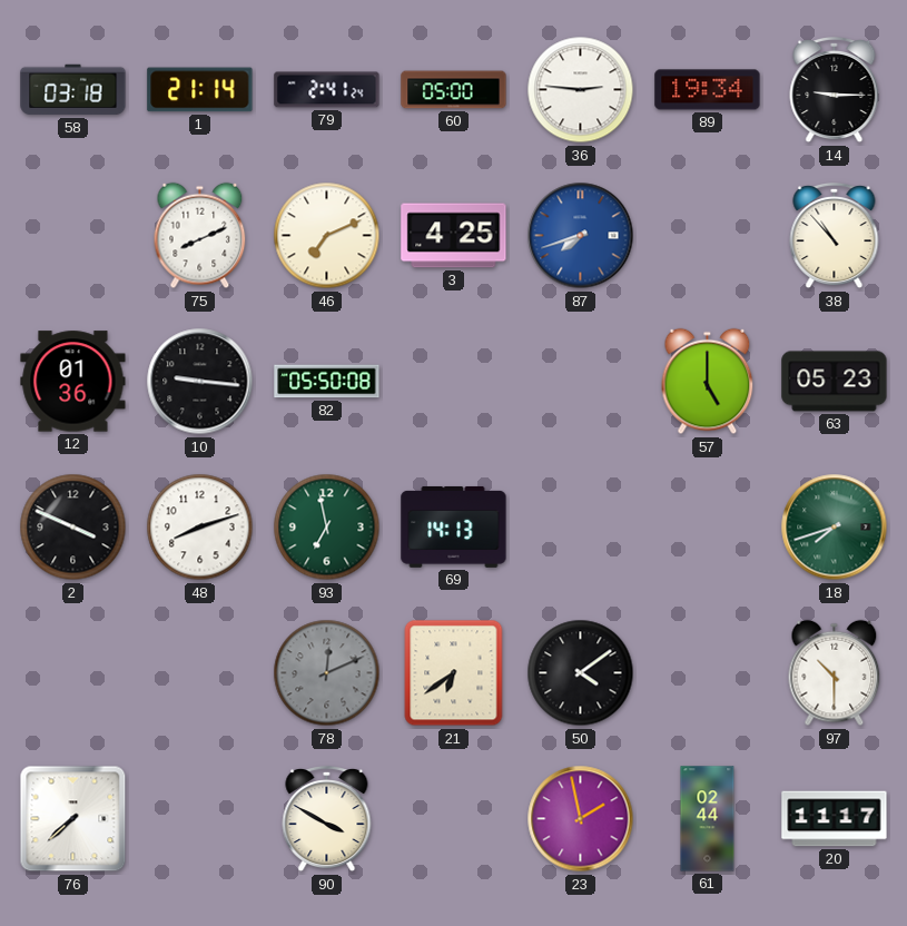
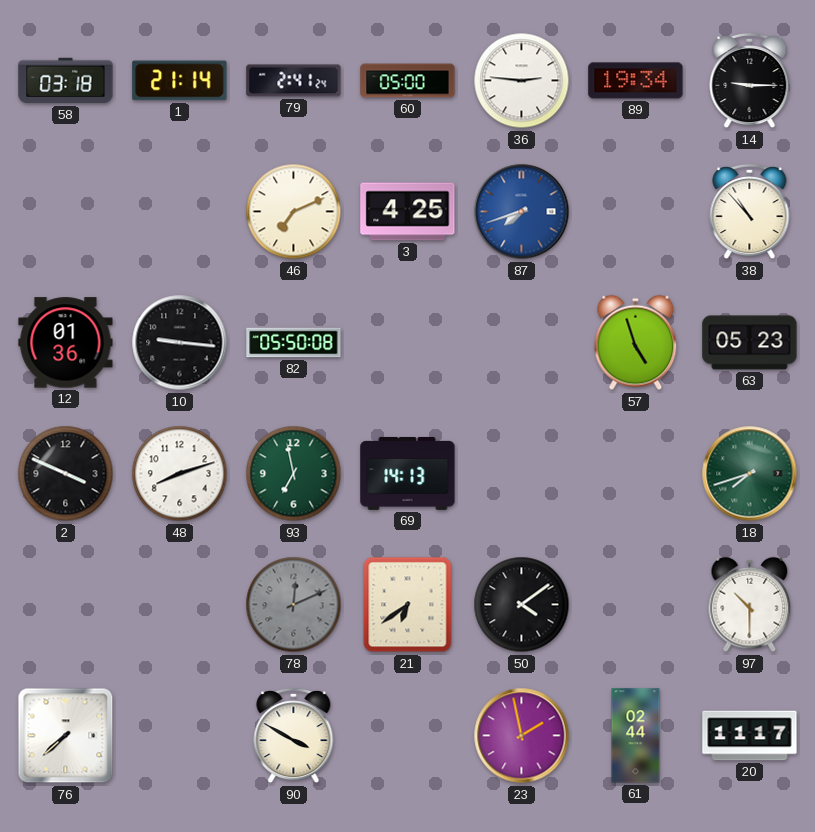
75: 8:11 -> none
57: 5:00 -> 4:57
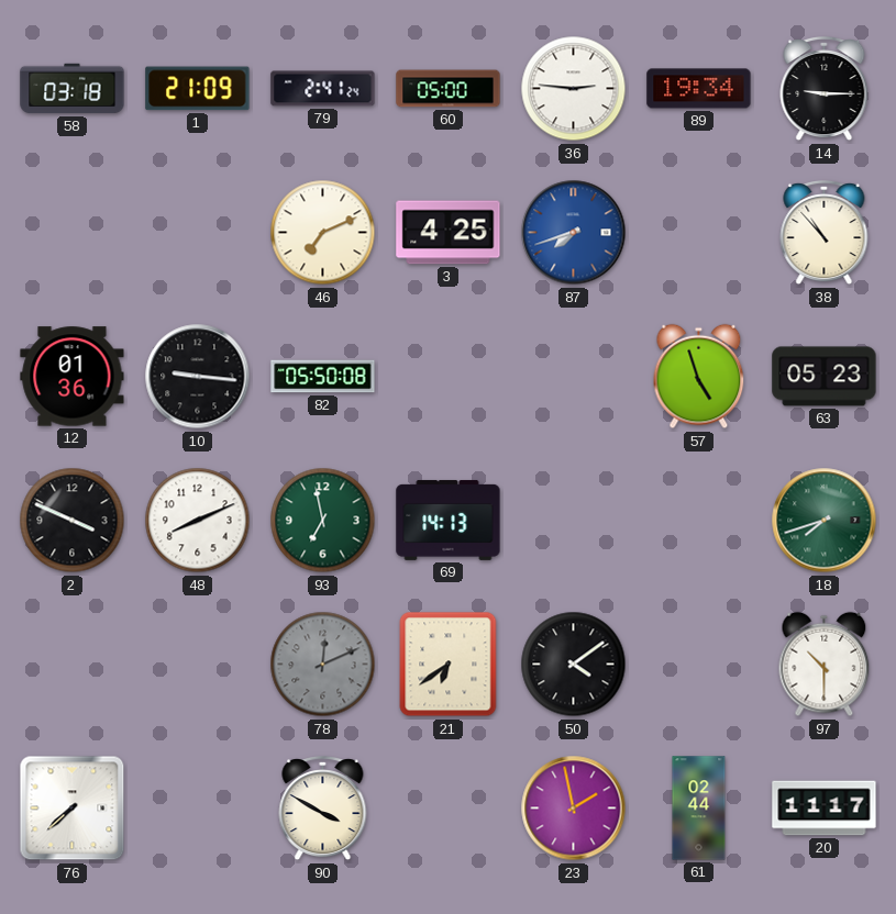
1: 21:14 -> 21:09
48: 8:12 -> 8:11
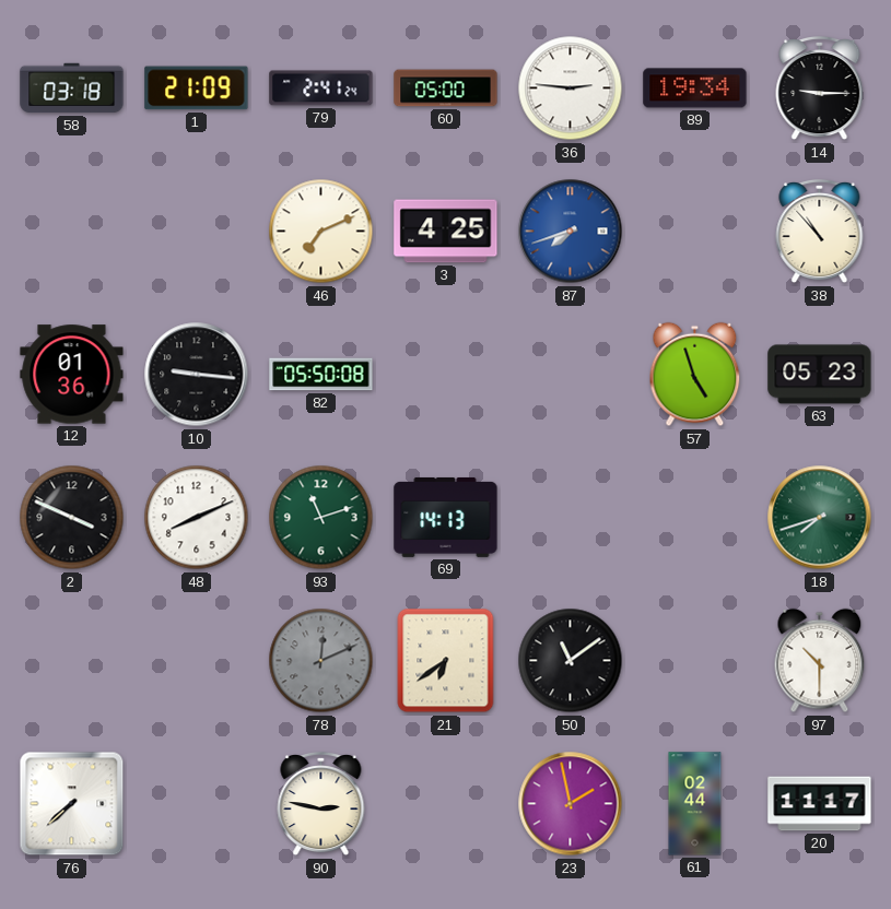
93: 6:58 -> 11:12
50: 4:09 -> 11:09
90: 3:50 -> 2:47
